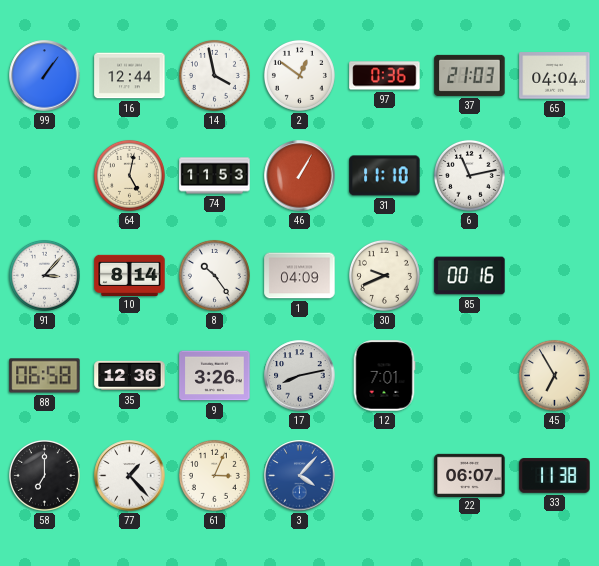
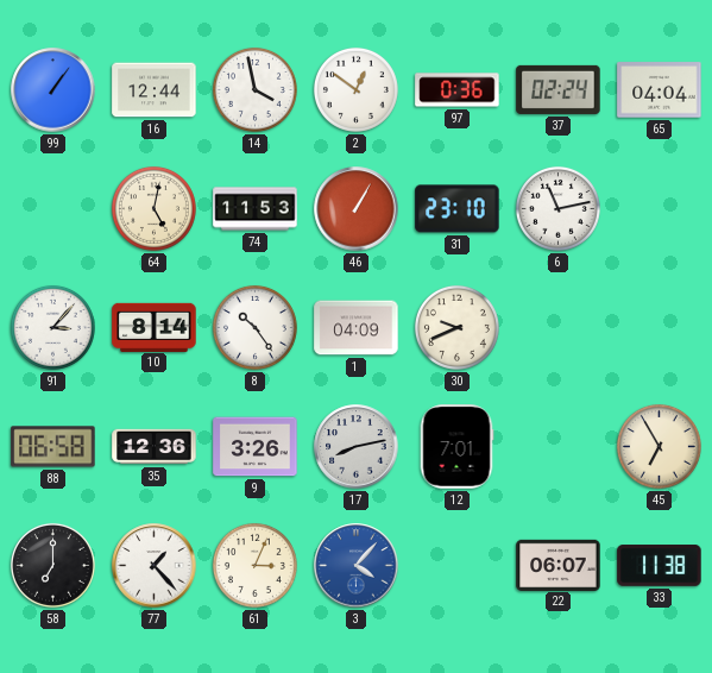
37: 21:03 -> 02:24
31: 11:10 -> 23:10
85: 00:16 -> none
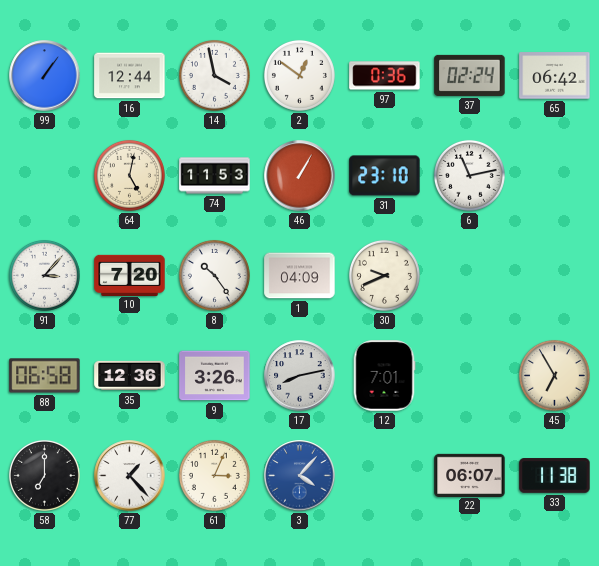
65: 04:04 -> 06:42
10: 8:14 -> 7:20
